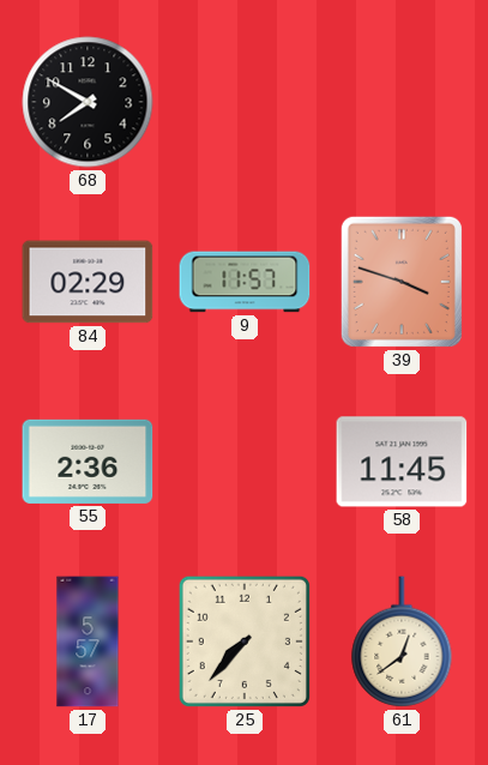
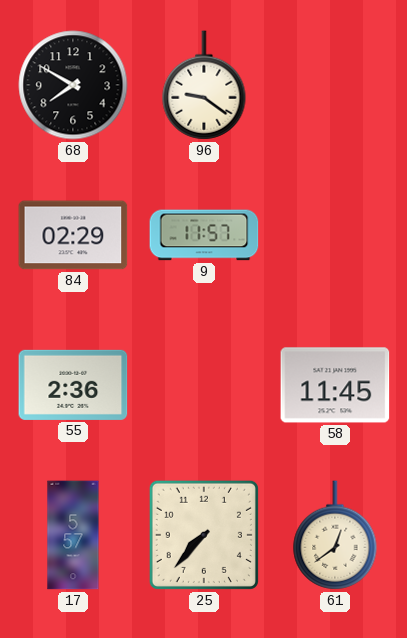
96: none -> 9:21
39: 3:48 -> none
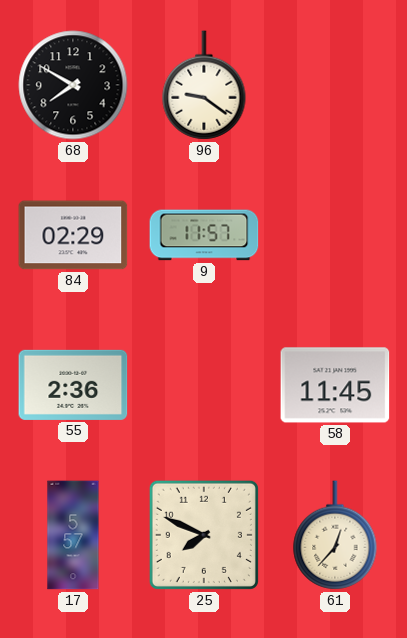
25: 7:37 -> 7:49
61: 12:39 -> 12:37
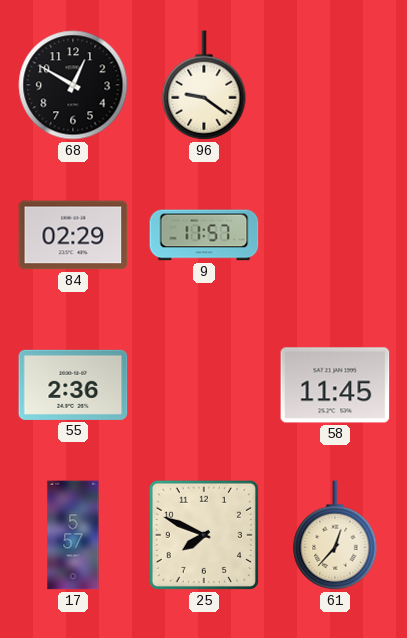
68: 7:50 -> 12:50
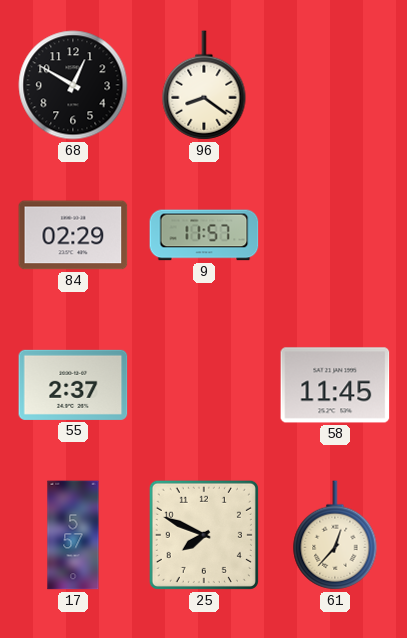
96: 9:21 -> 8:21
55: 2:36 -> 2:37
